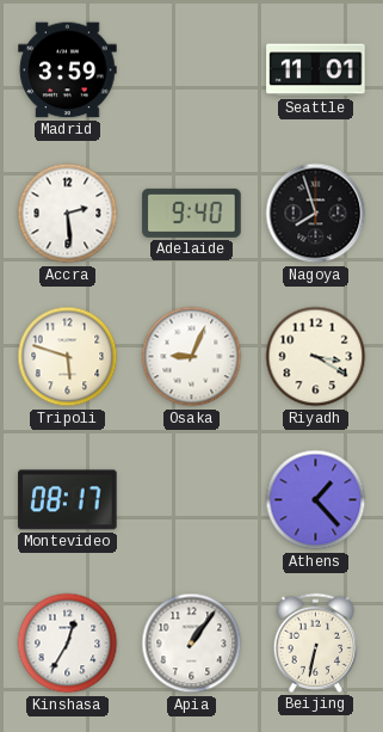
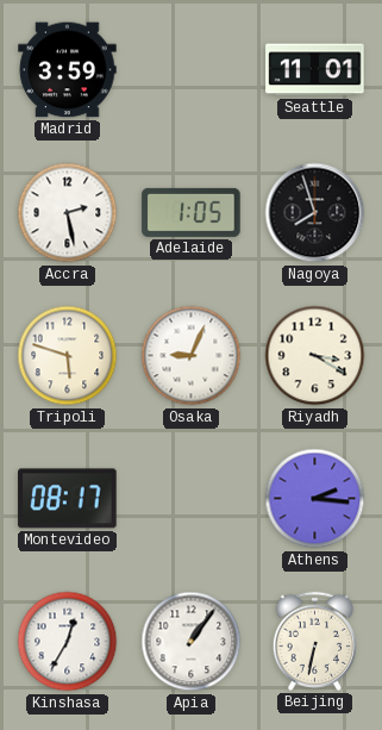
Accra: 2:29 -> 2:28
Adelaide: 9:40 -> 1:05
Athens: 1:23 -> 2:16
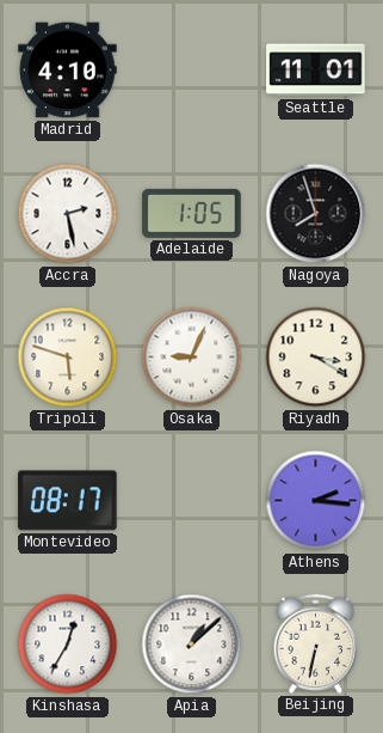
Madrid: 3:59 -> 4:10
Apia: 1:06 -> 1:08
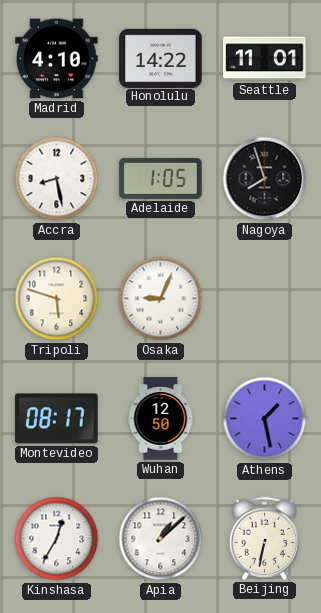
Honolulu: none -> 14:22
Accra: 2:28 -> 8:28
Riyadh: 3:20 -> none
Wuhan: none -> 12:50
Athens: 2:16 -> 1:28
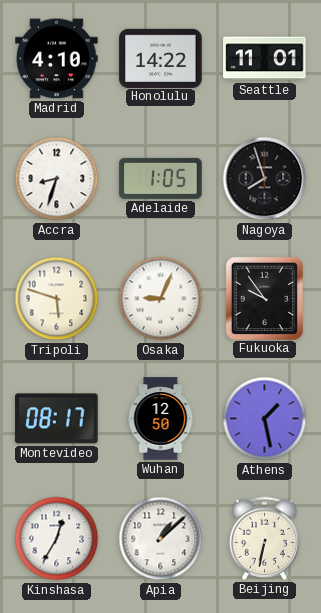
Accra: 8:28 -> 8:33
Fukuoka: none -> 9:54
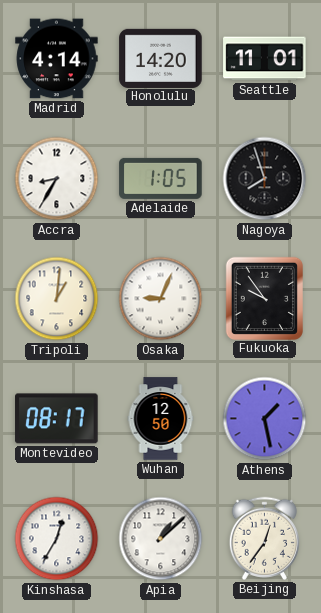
Madrid: 4:10 -> 4:14
Honolulu: 14:22 -> 14:20
Accra: 8:33 -> 8:35
Tripoli: 5:48 -> 1:01
Beijing: 6:32 -> 12:36
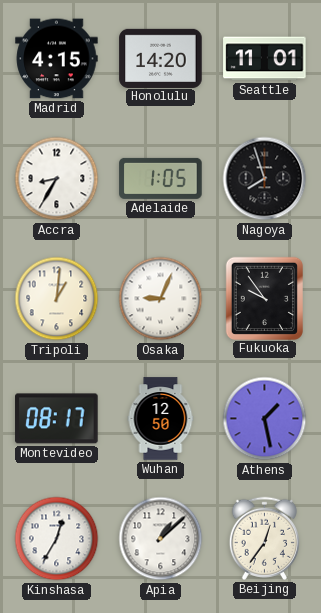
Madrid: 4:14 -> 4:15
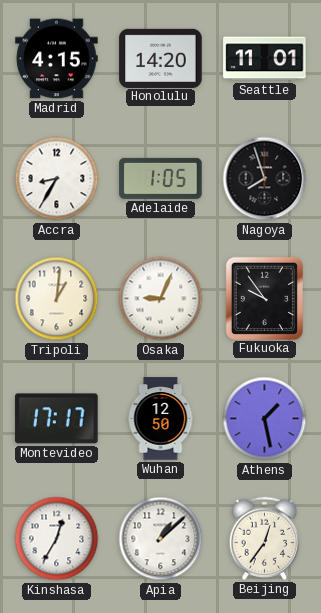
Montevideo: 08:17 -> 17:17
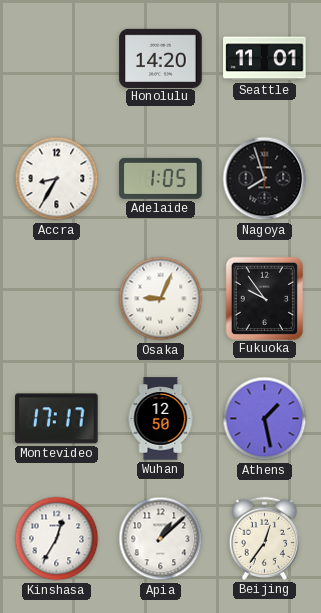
Madrid: 4:15 -> none
Tripoli: 1:01 -> none
